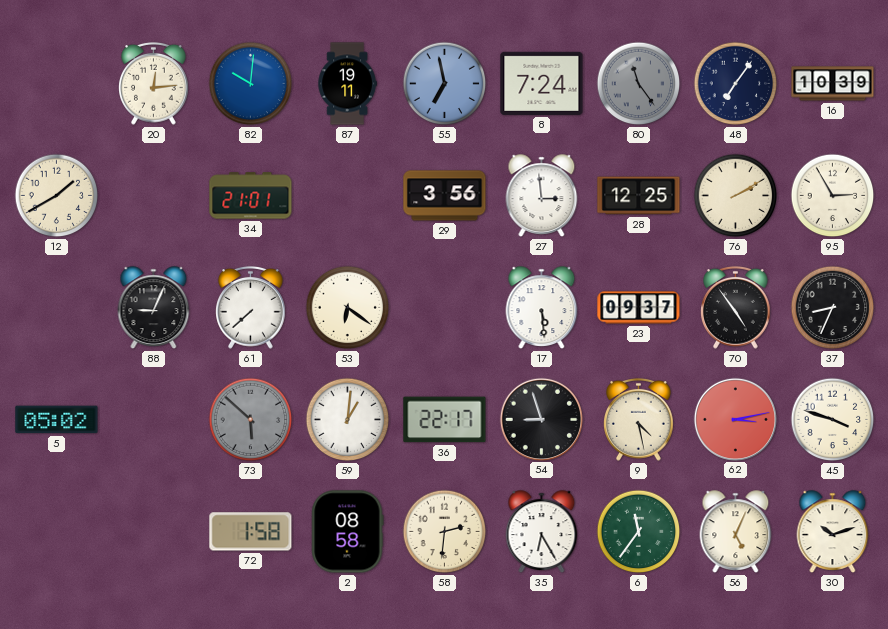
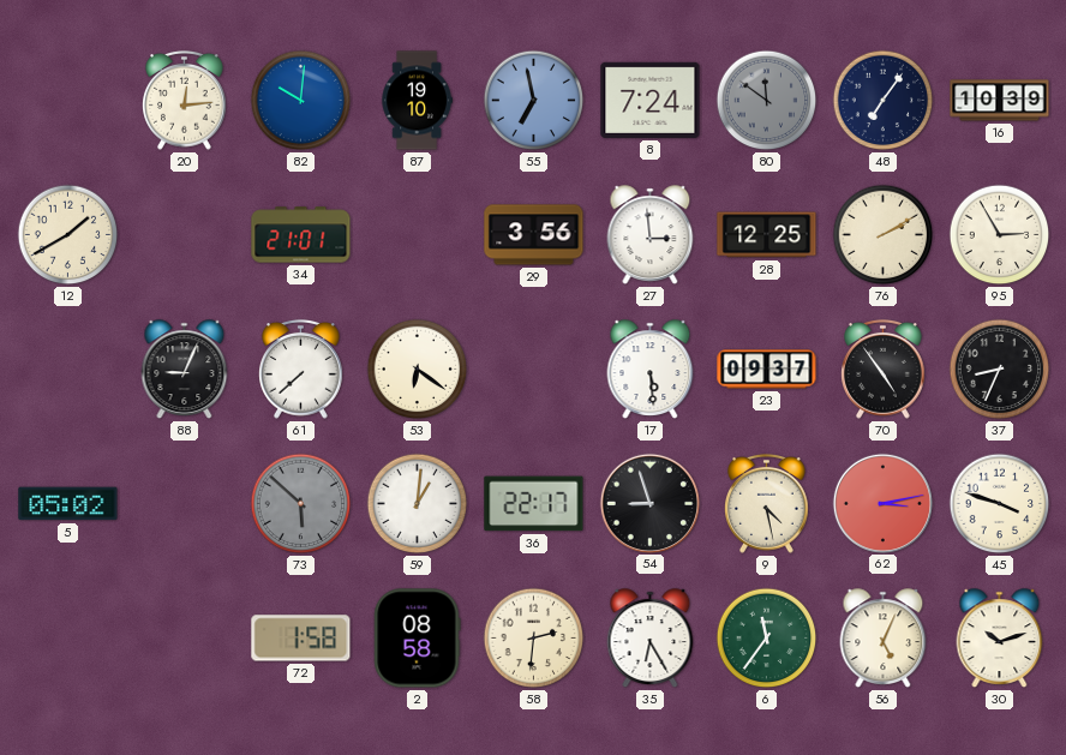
87: 19:11 -> 19:10
80: 11:24 -> 11:51
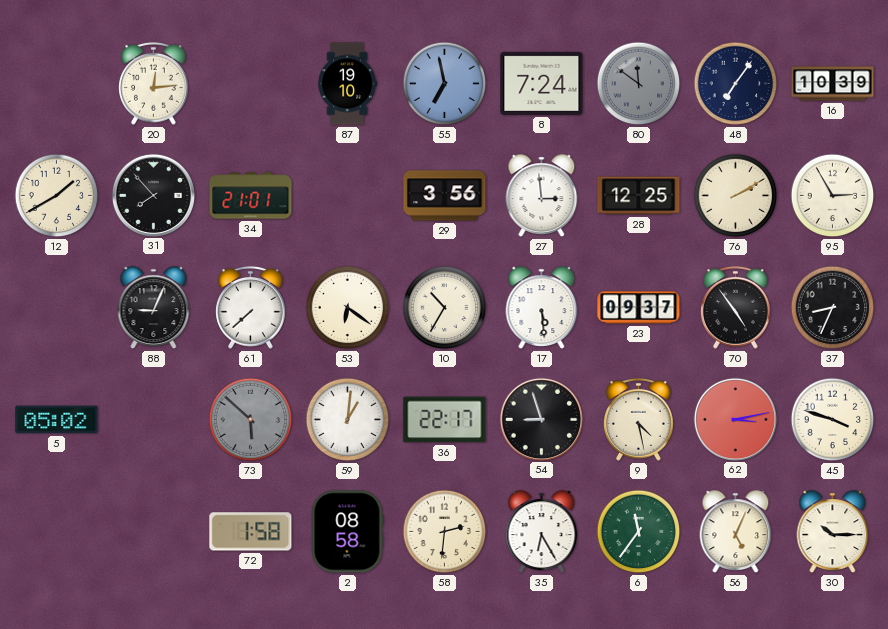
82: 10:01 -> none
31: none -> 7:53
10: none -> 10:35
30: 10:12 -> 10:15
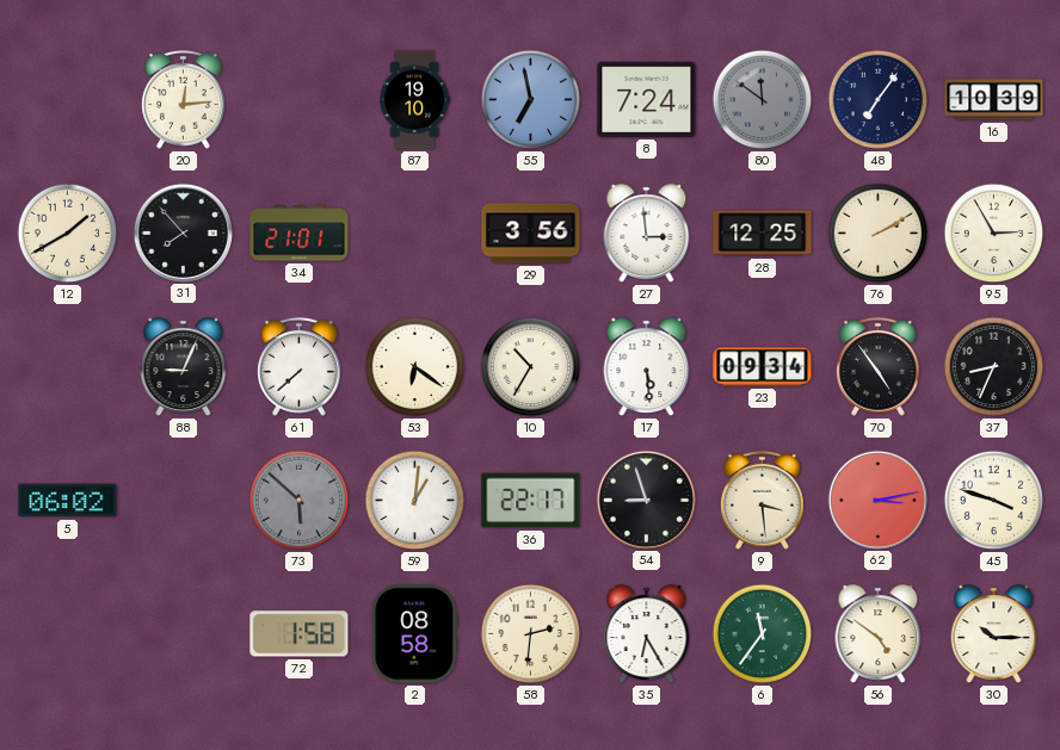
23: 09:37 -> 09:34
5: 05:02 -> 06:02
9: 4:28 -> 3:29
56: 5:04 -> 4:51
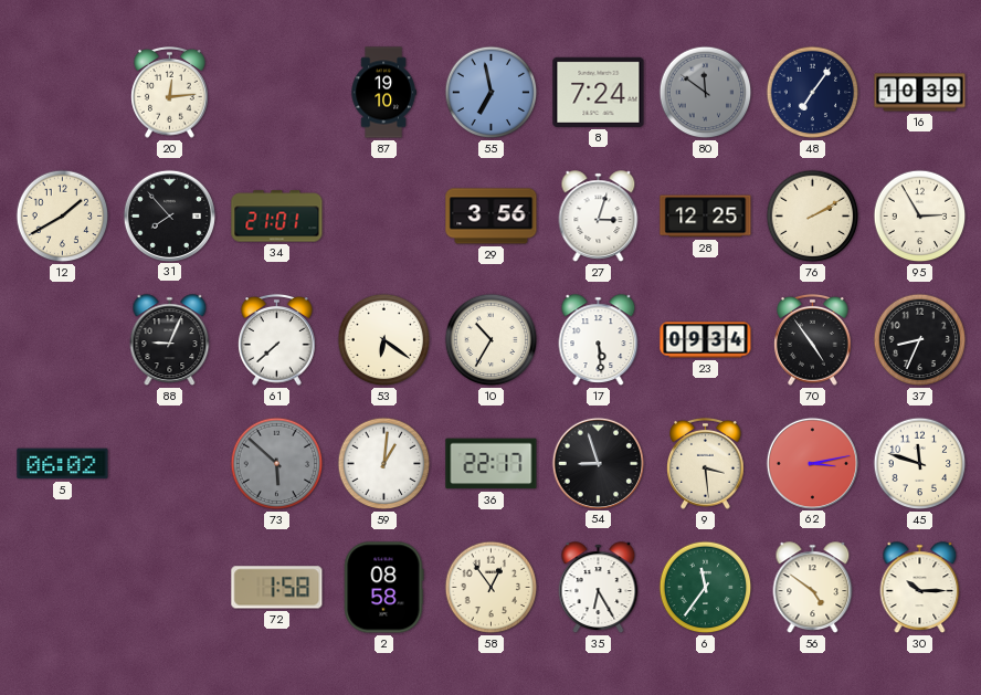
27: 2:59 -> 3:03
45: 3:48 -> 11:48
58: 2:31 -> 12:54
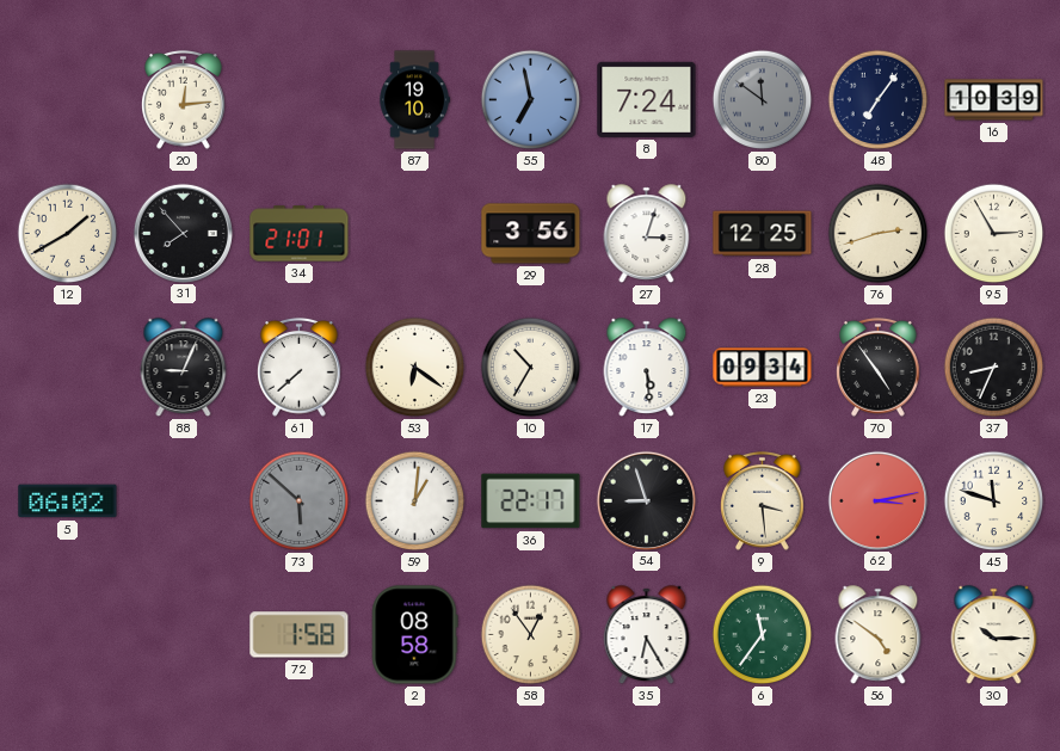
76: 2:10 -> 2:42
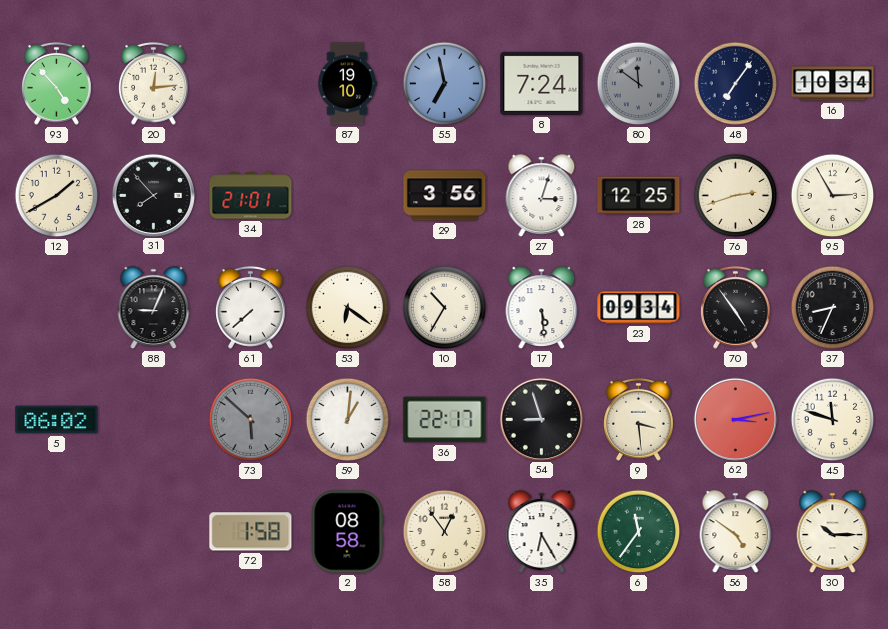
93: none -> 4:53
16: 10:39 -> 10:34
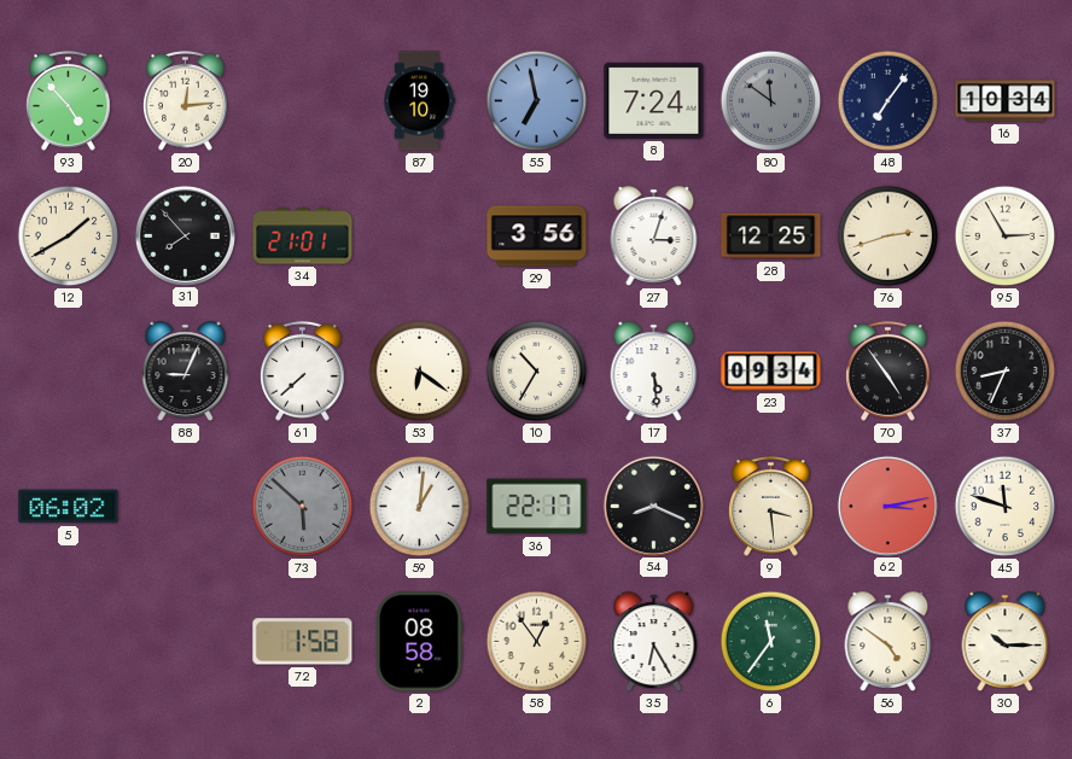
54: 8:57 -> 8:19
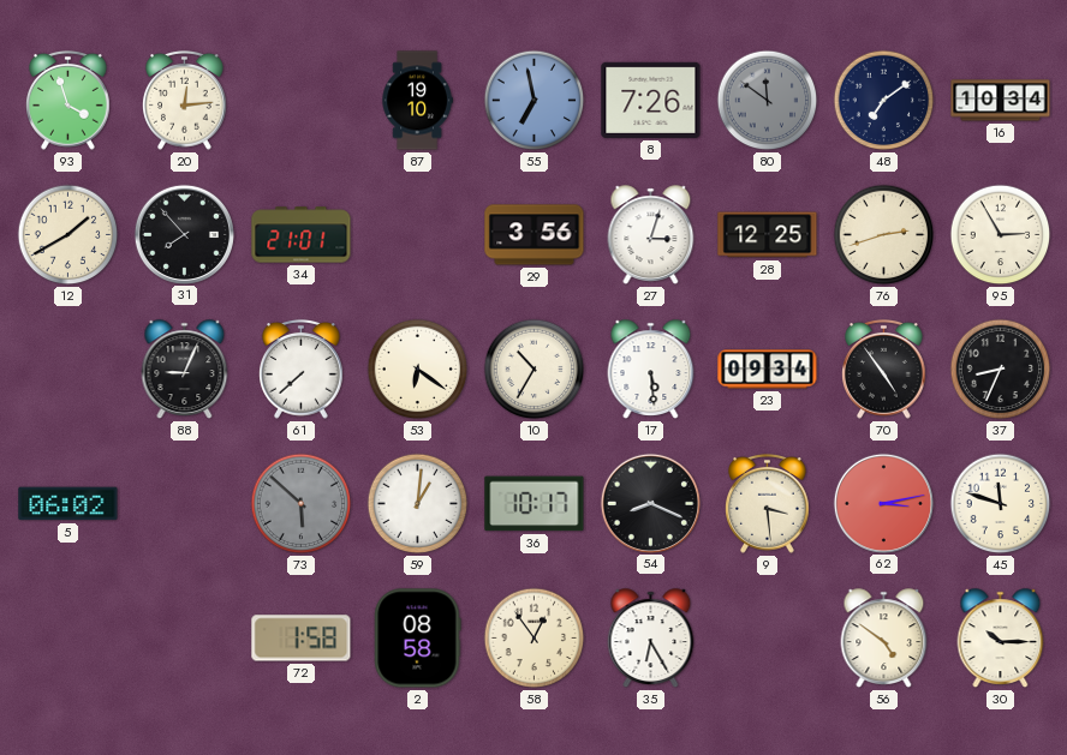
93: 4:53 -> 3:57
8: 7:24 -> 7:26
48: 7:06 -> 7:09
36: 22:17 -> 10:17
6: 11:36 -> none
